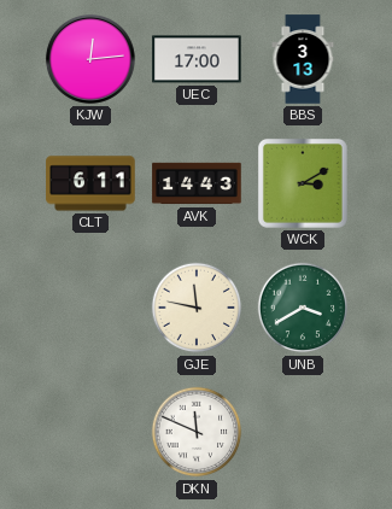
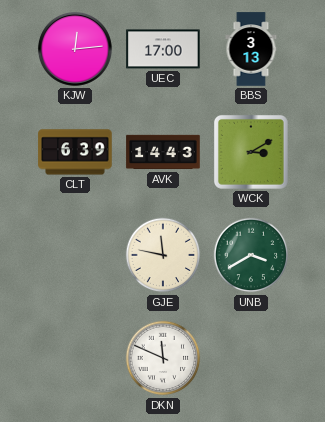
CLT: 6:11 -> 6:39
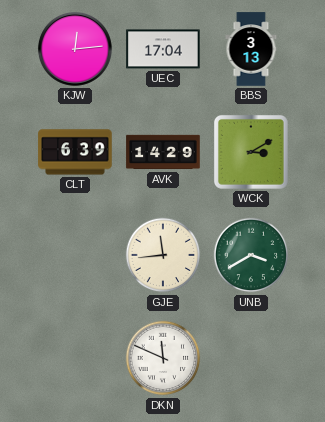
UEC: 17:00 -> 17:04
AVK: 14:43 -> 14:29
GJE: 11:47 -> 11:44
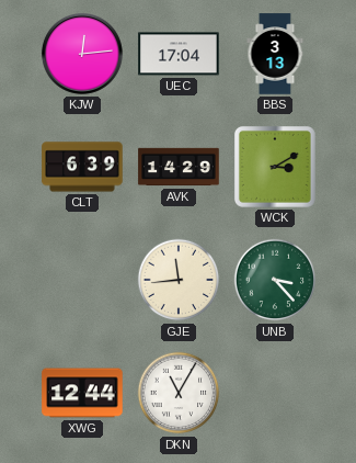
UNB: 3:40 -> 3:23
XWG: none -> 12:44
DKN: 11:49 -> 11:05
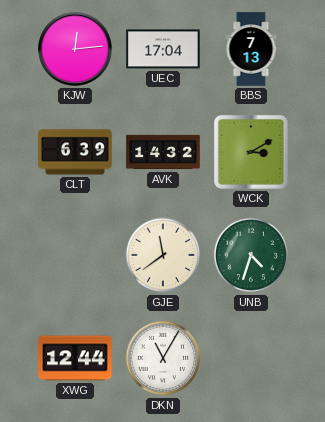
BBS: 3:13 -> 7:13
AVK: 14:29 -> 14:32
GJE: 11:44 -> 11:39
UNB: 3:23 -> 4:33
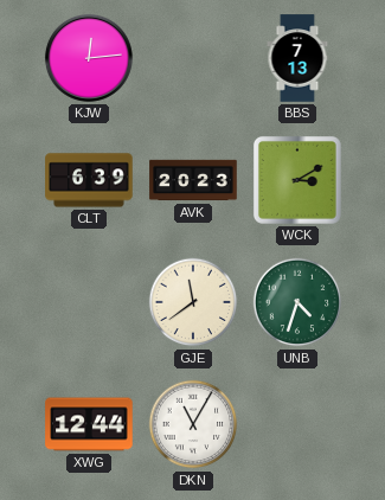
UEC: 17:04 -> none
AVK: 14:32 -> 20:23
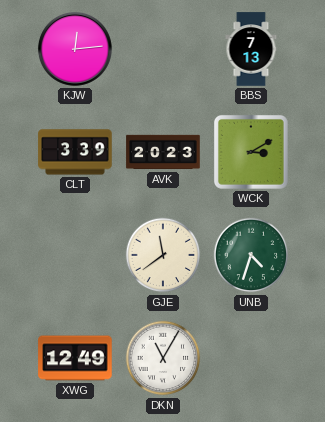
CLT: 6:39 -> 3:39
XWG: 12:44 -> 12:49
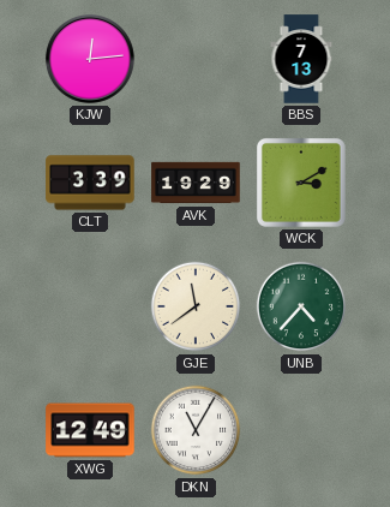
AVK: 20:23 -> 19:29
UNB: 4:33 -> 4:37
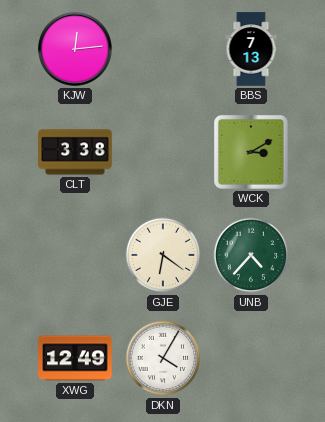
CLT: 3:39 -> 3:38
AVK: 19:29 -> none
GJE: 11:39 -> 6:21
DKN: 11:05 -> 4:05
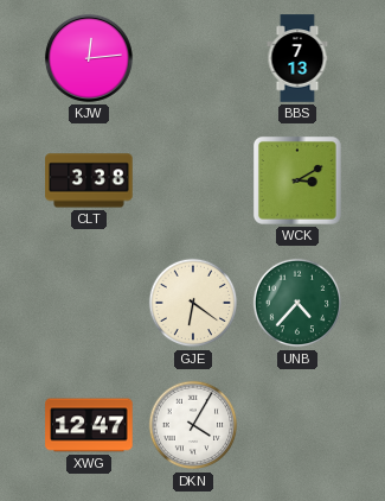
XWG: 12:49 -> 12:47
